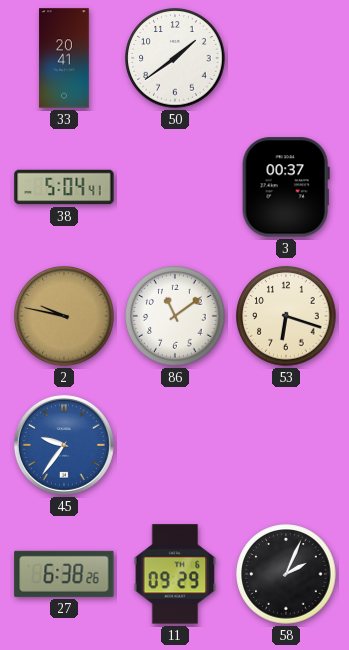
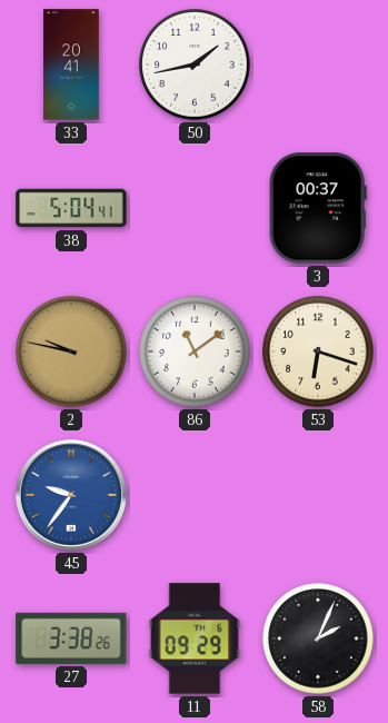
50: 1:39 -> 1:43
27: 6:38 -> 3:38
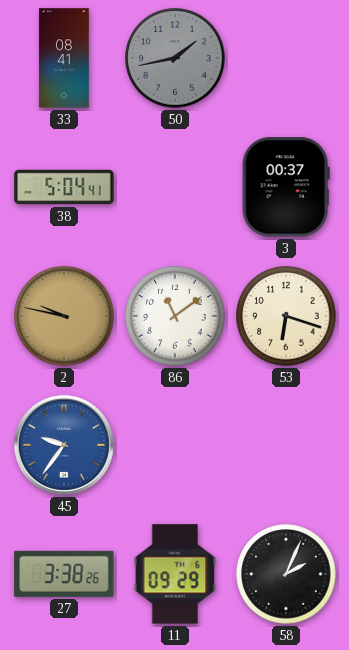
33: 20:41 -> 08:41
50 dial: white -> grey
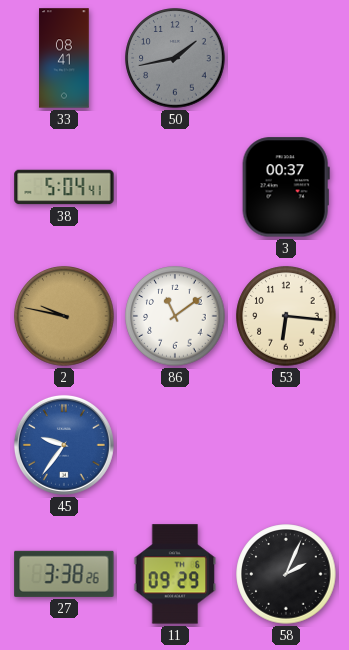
53: 6:18 -> 6:16
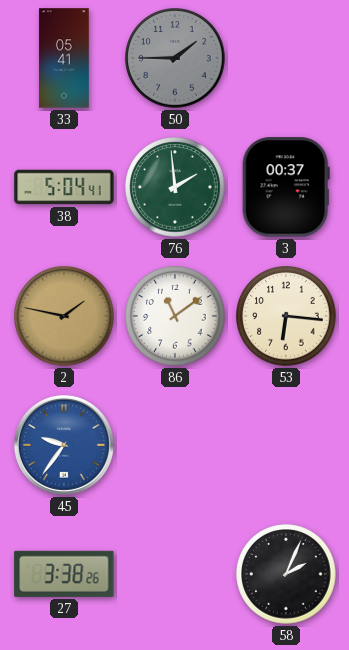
33: 08:41 -> 05:41
50: 1:43 -> 1:45
76: none -> 1:59
2: 9:47 -> 1:47
11: 09:29 -> none
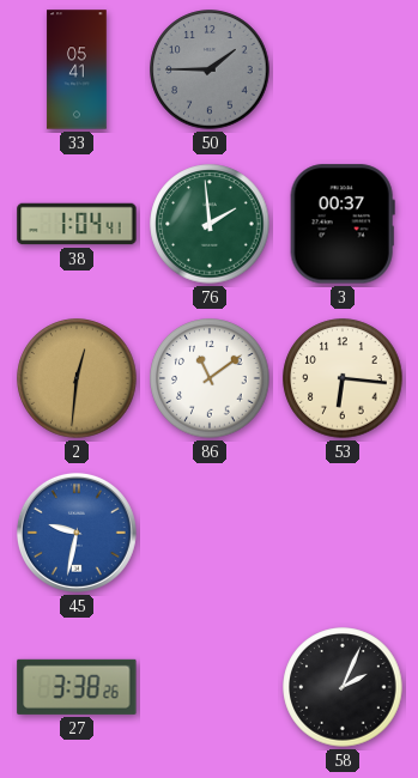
38: 5:04 -> 1:04
2: 1:47 -> 12:31
45: 9:36 -> 9:32
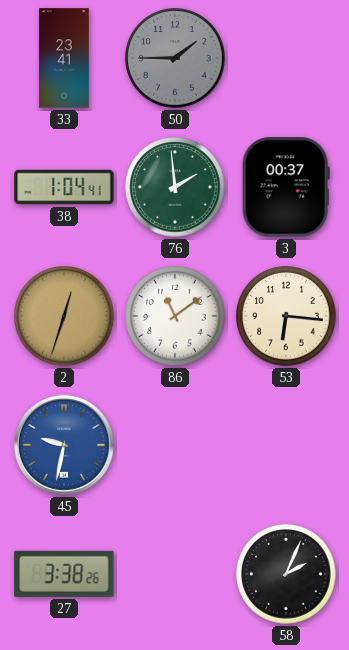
33: 05:41 -> 23:41
2: 12:31 -> 12:33
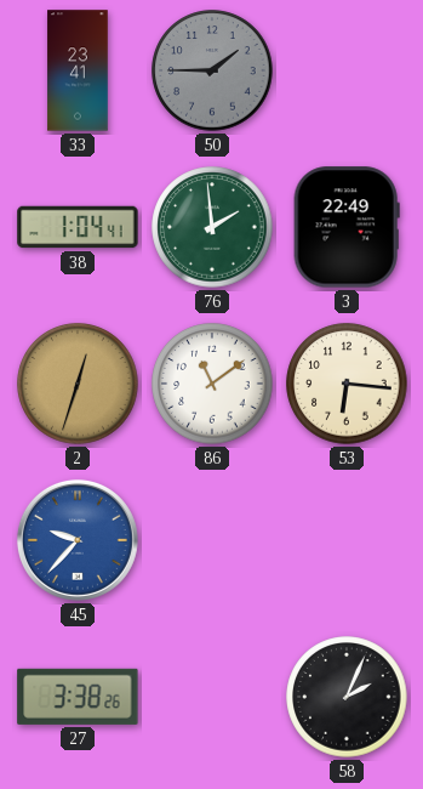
3: 00:37 -> 22:49
45: 9:32 -> 9:37
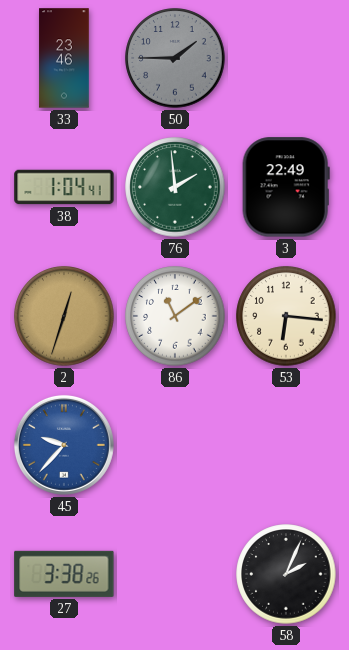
33: 23:41 -> 23:46
